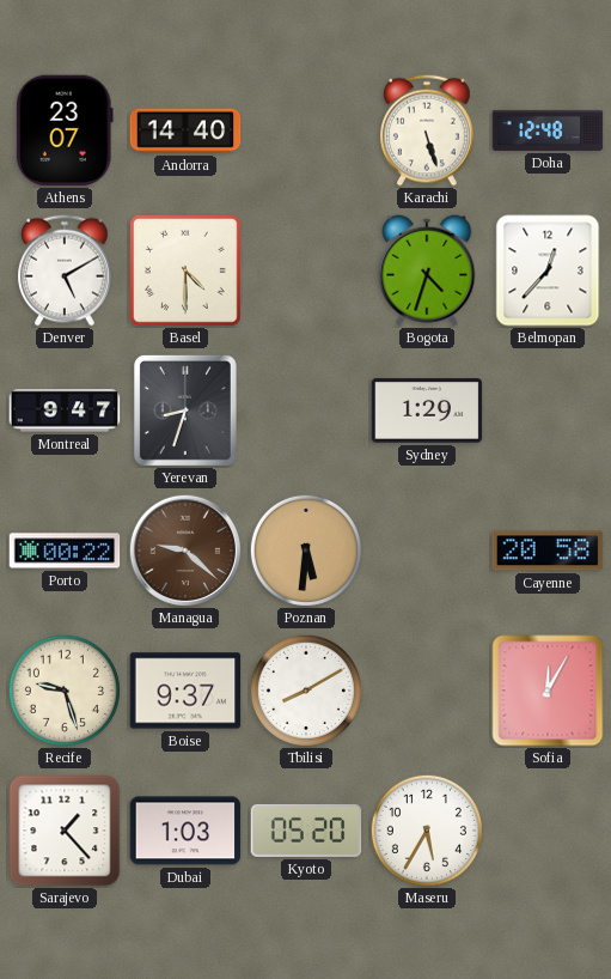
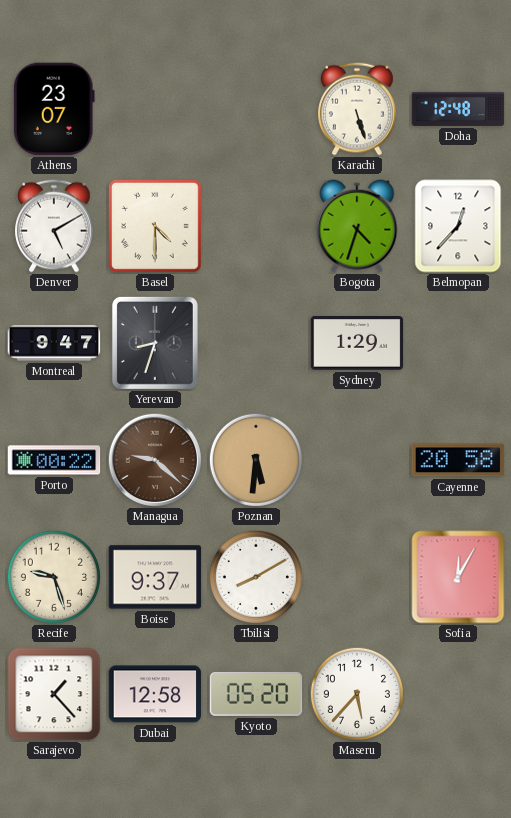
Andorra: 14:40 -> none
Dubai: 1:03 -> 12:58
Maseru: 5:35 -> 5:37
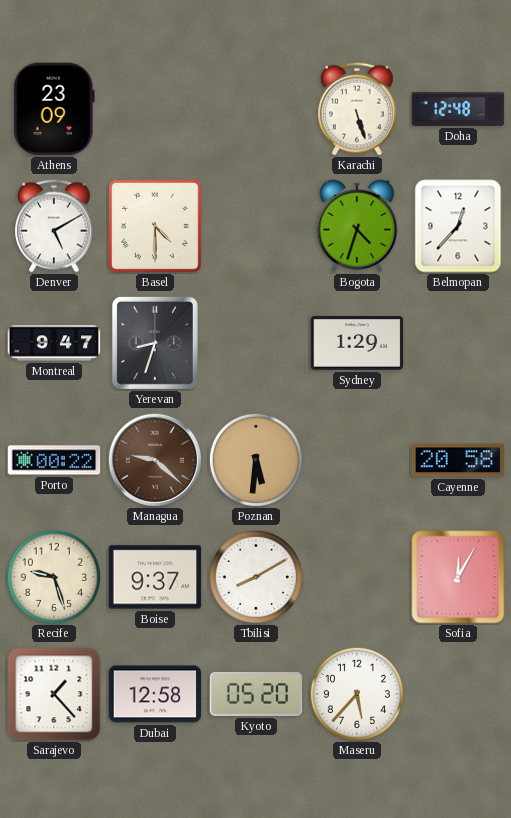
Athens: 23:07 -> 23:09
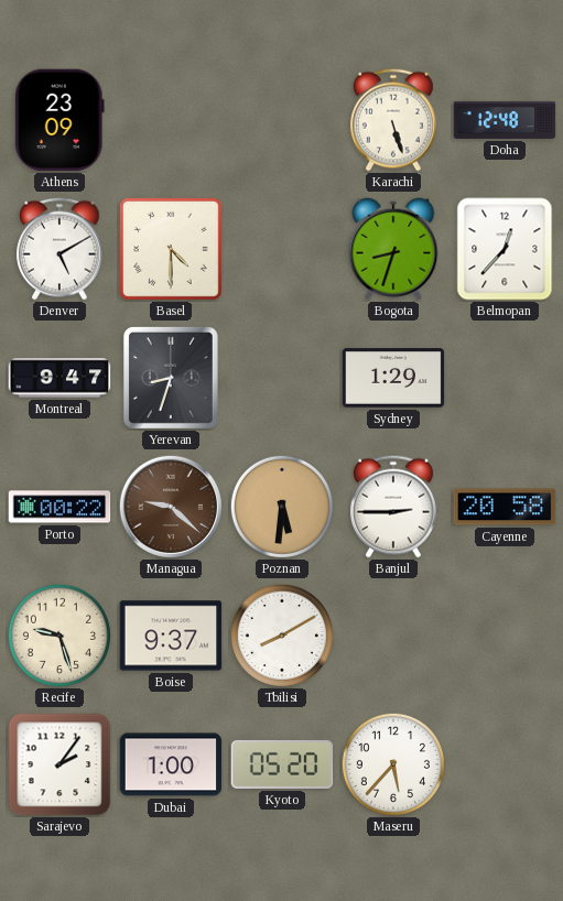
Bogota: 4:33 -> 8:33
Banjul: none -> 2:45
Sofia: 12:05 -> none
Sarajevo: 1:23 -> 2:06
Dubai: 12:58 -> 1:00
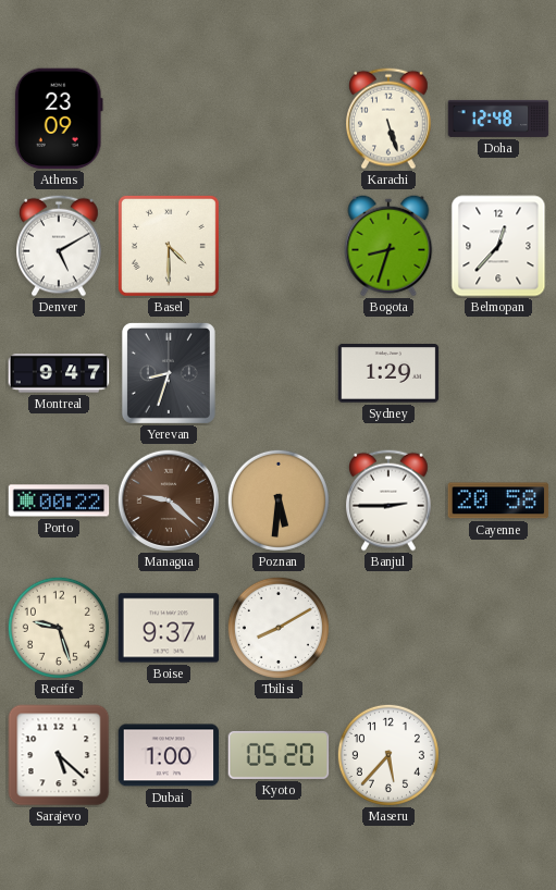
Sarajevo: 2:06 -> 5:22
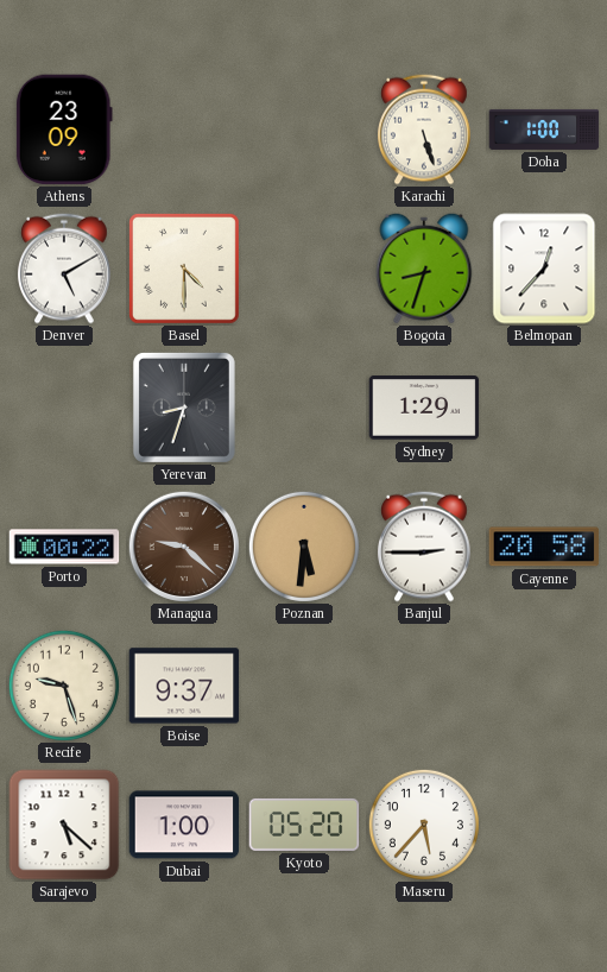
Doha: 12:48 -> 1:00
Montreal: 9:47 -> none
Tbilisi: 8:10 -> none
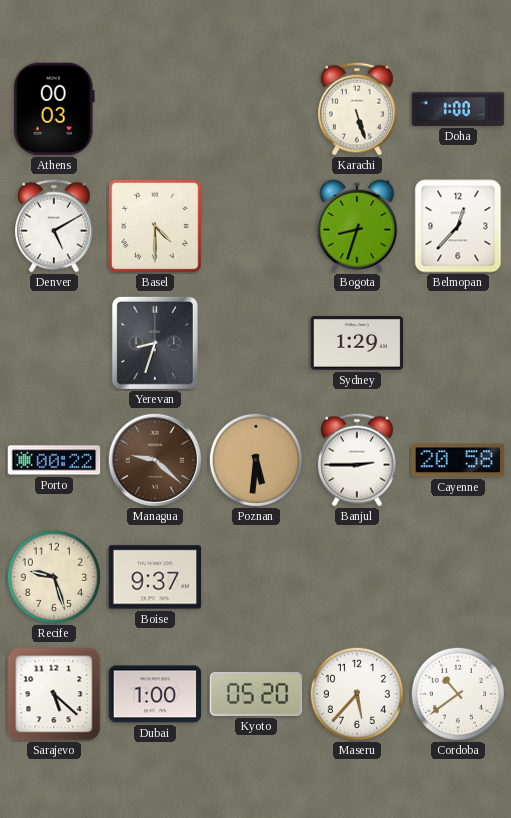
Athens: 23:09 -> 00:03
Cordoba: none -> 10:39
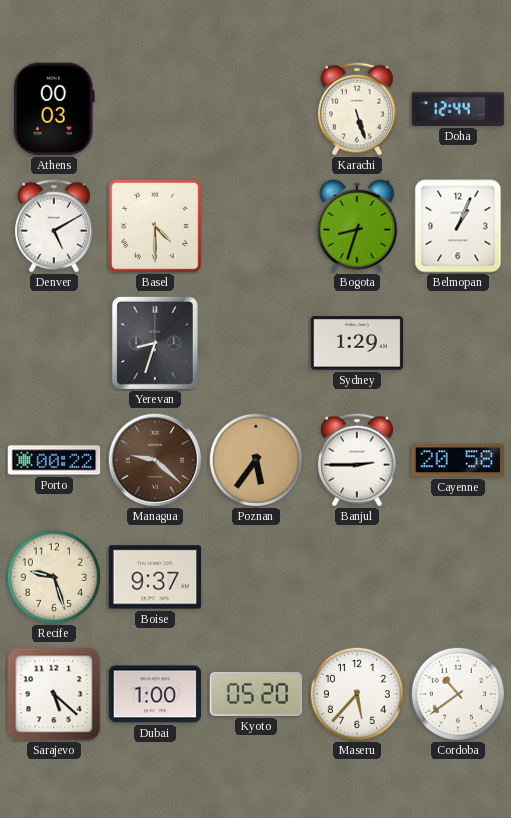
Doha: 1:00 -> 12:44
Belmopan: 12:37 -> 1:04
Poznan: 5:31 -> 5:36
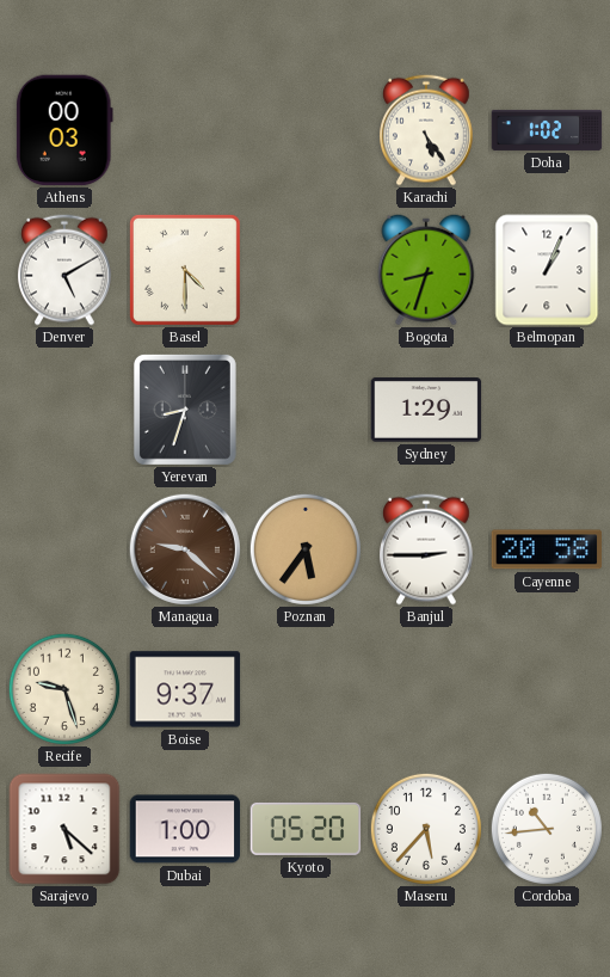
Karachi: 5:27 -> 5:24
Doha: 12:44 -> 1:02
Porto: 00:22 -> none
Cordoba: 10:39 -> 10:44
